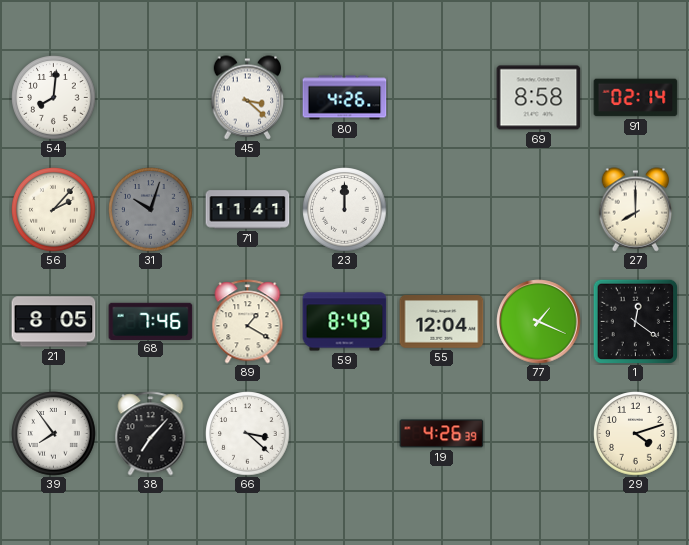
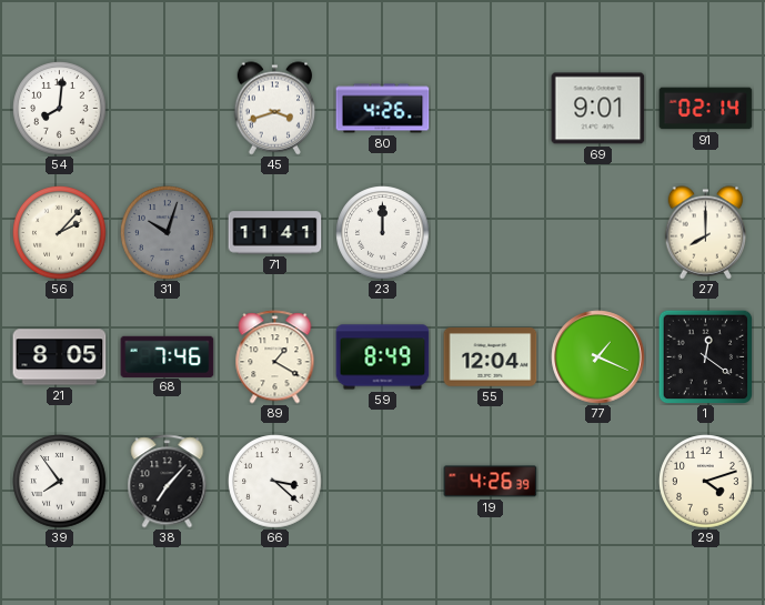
45: 3:22 -> 3:42
69: 8:58 -> 9:01
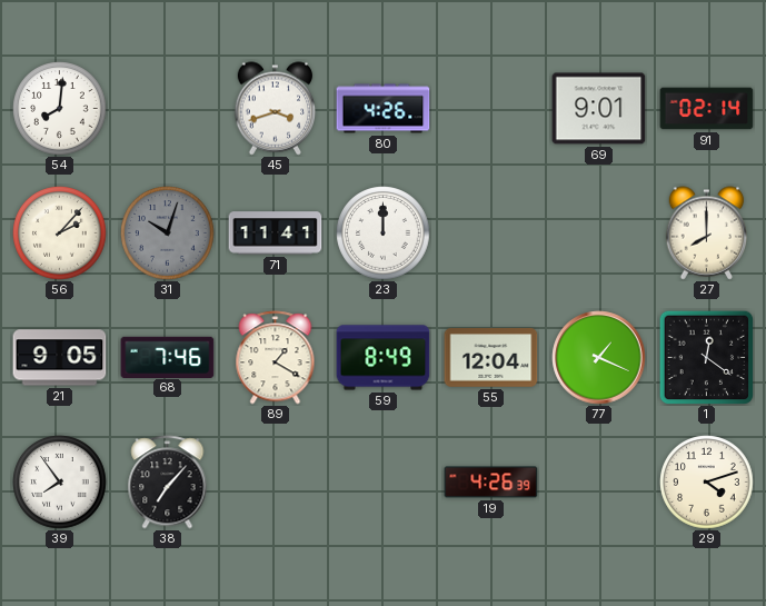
21: 8:05 -> 9:05
66: 3:22 -> none
